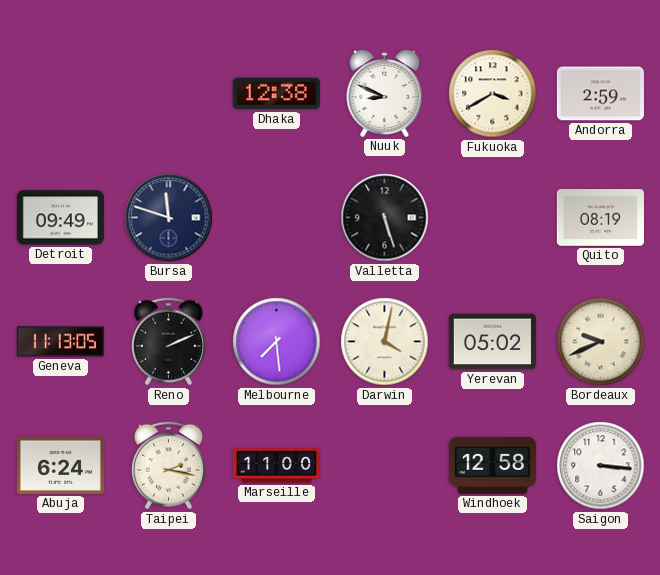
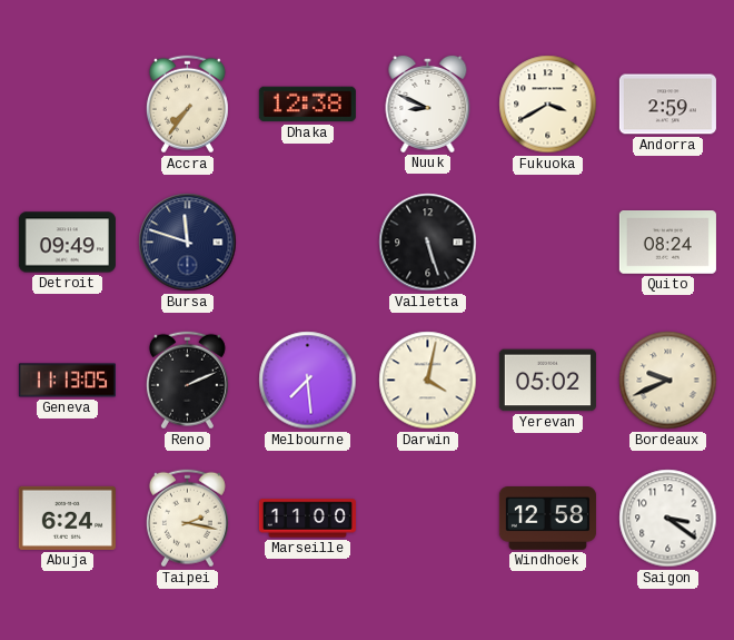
Accra: none -> 7:36
Quito: 08:19 -> 08:24
Saigon: 3:16 -> 3:21
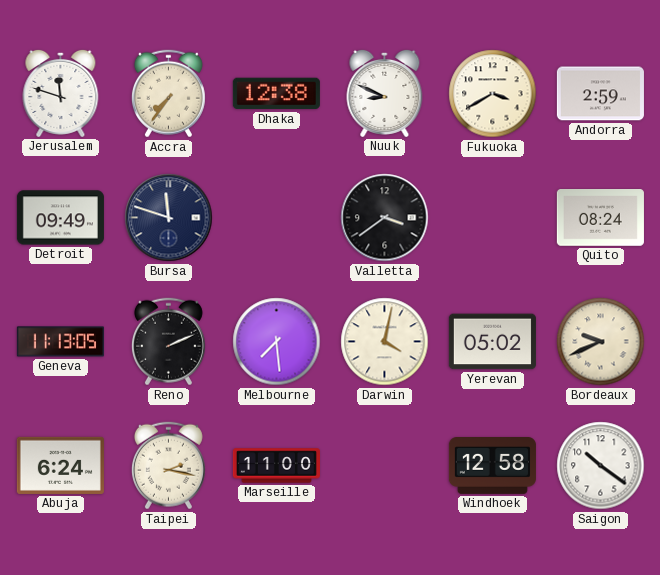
Jerusalem: none -> 11:48
Valletta: 5:27 -> 3:39
Saigon: 3:21 -> 10:21
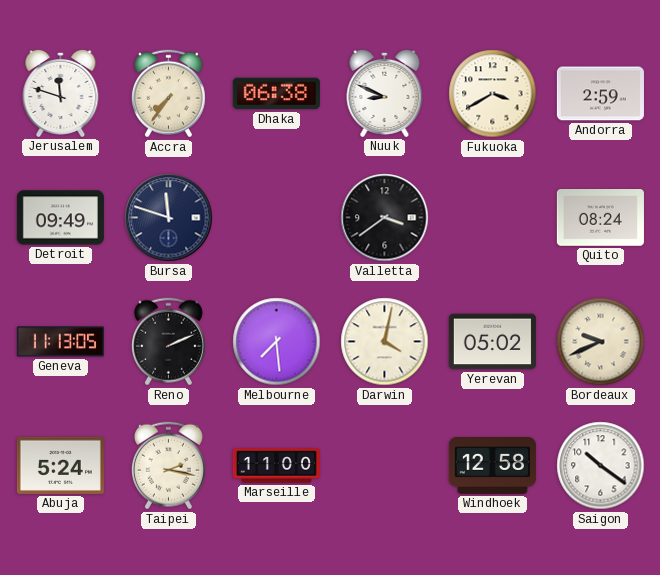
Dhaka: 12:38 -> 06:38
Abuja: 6:24 -> 5:24
